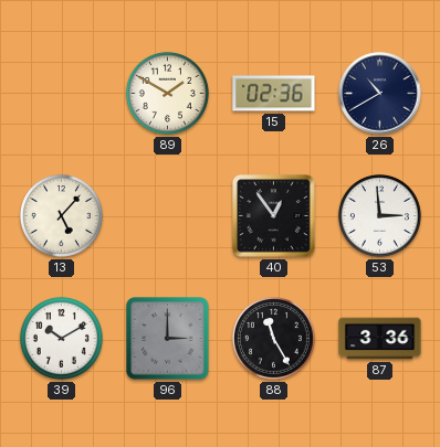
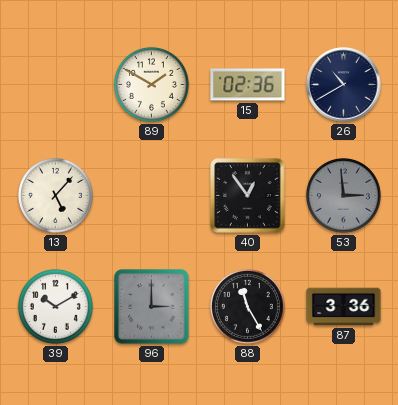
53 dial: white -> grey
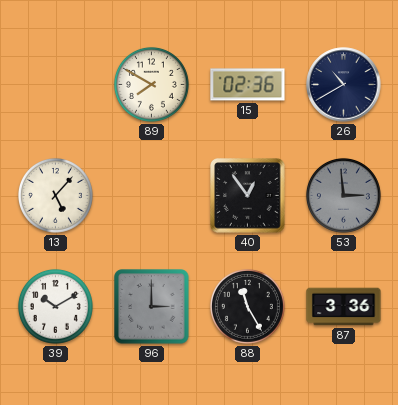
89: 1:50 -> 7:50
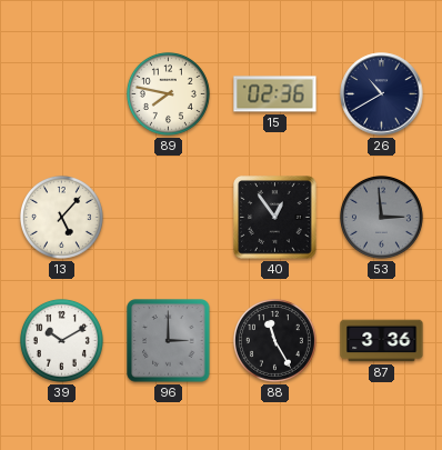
89: 7:50 -> 7:47
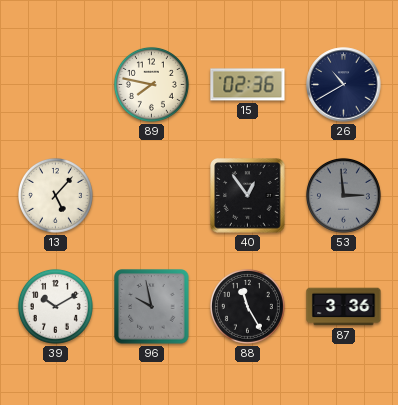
96: 3:00 -> 9:58
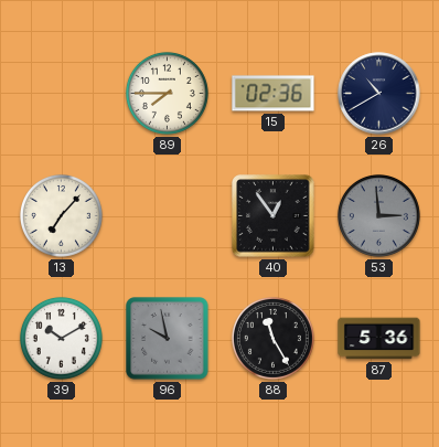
89: 7:47 -> 7:45
13: 5:07 -> 7:07
87: 3:36 -> 5:36
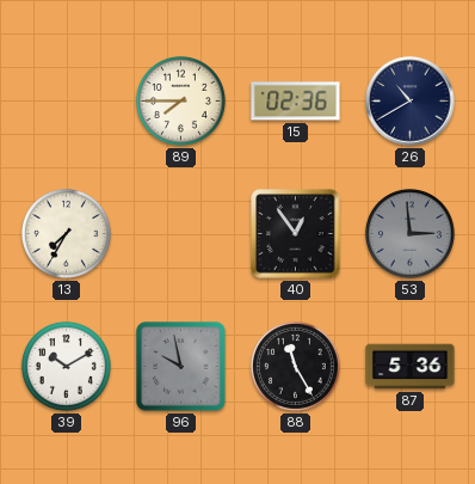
13: 7:07 -> 7:35
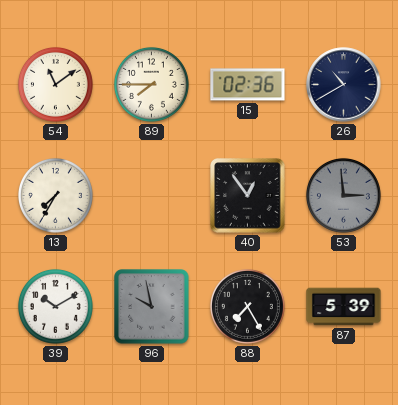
54: none -> 11:09
88: 11:25 -> 7:25
87: 5:36 -> 5:39
